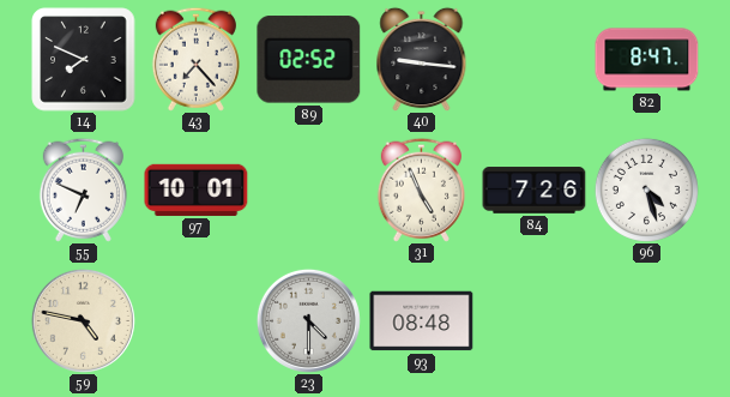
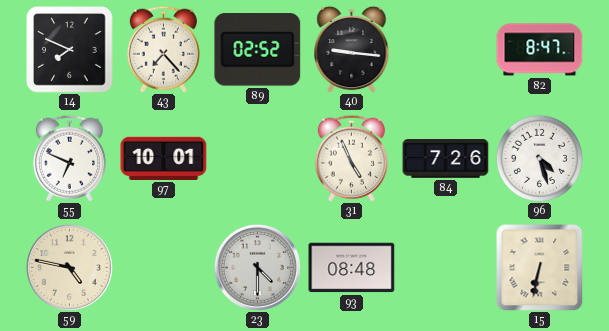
15: none -> 6:32
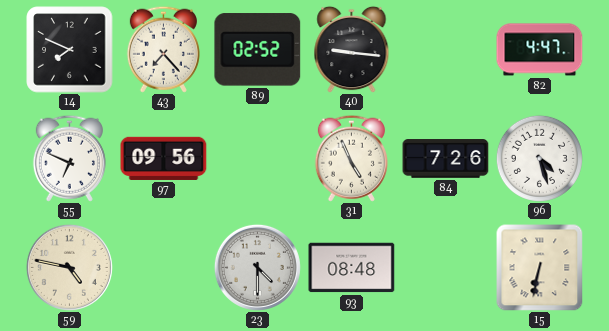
82: 8:47 -> 4:47
97: 10:01 -> 09:56
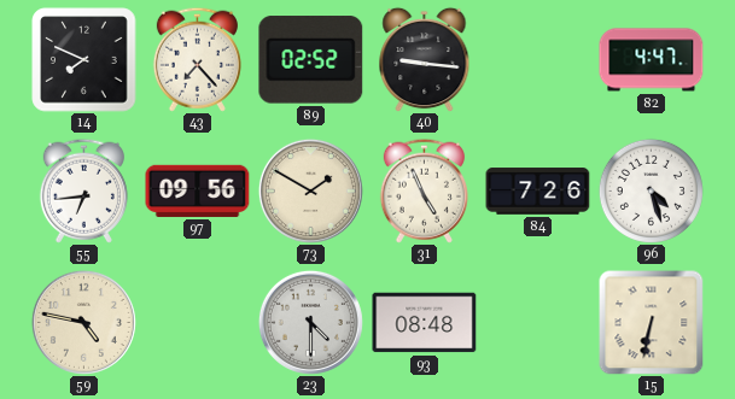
55: 6:49 -> 6:44
73: none -> 1:50
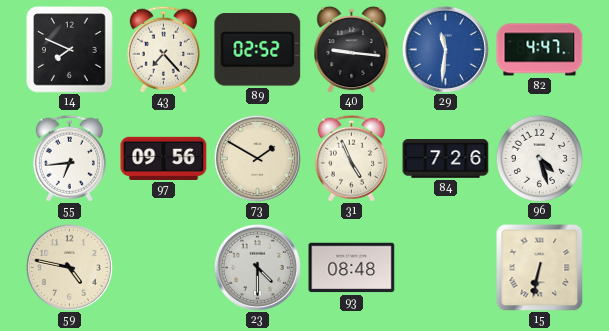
29: none -> 11:31
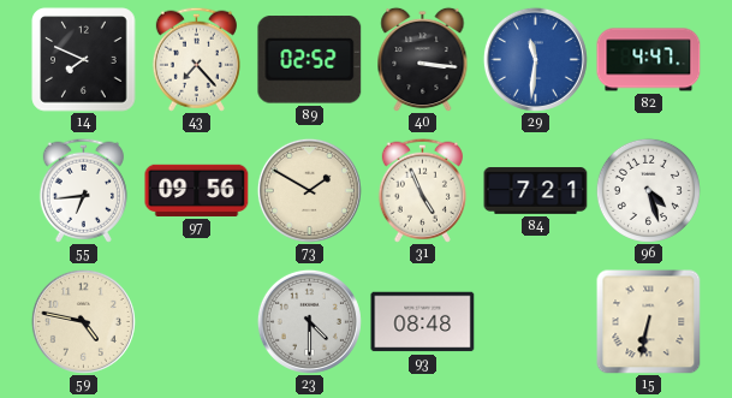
40: 9:16 -> 3:16
84: 7:26 -> 7:21
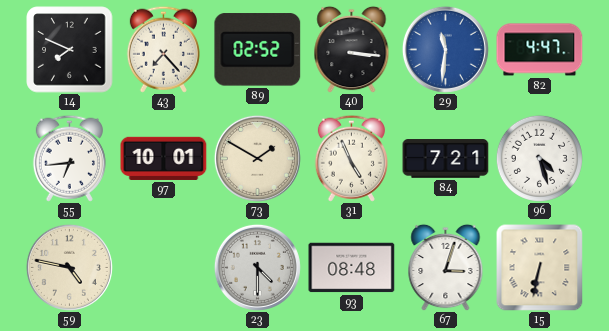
97: 09:56 -> 10:01
67: none -> 3:03
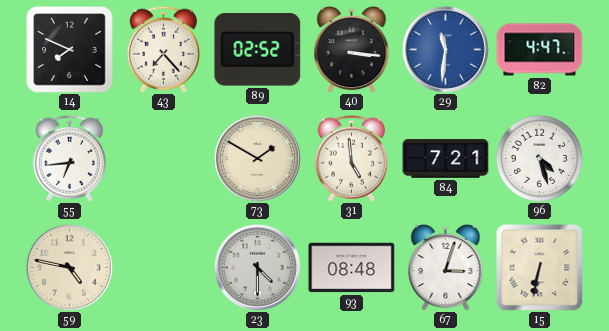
97: 10:01 -> none
31: 4:56 -> 4:59
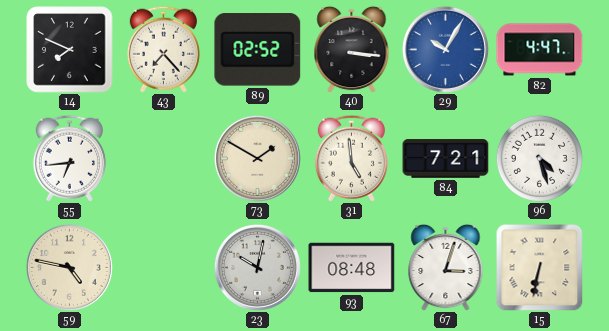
29: 11:31 -> 10:05
23: 4:30 -> 10:02
